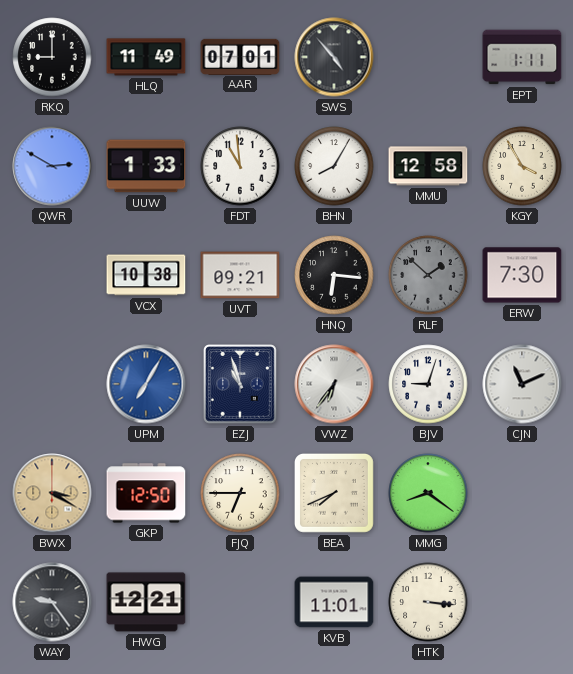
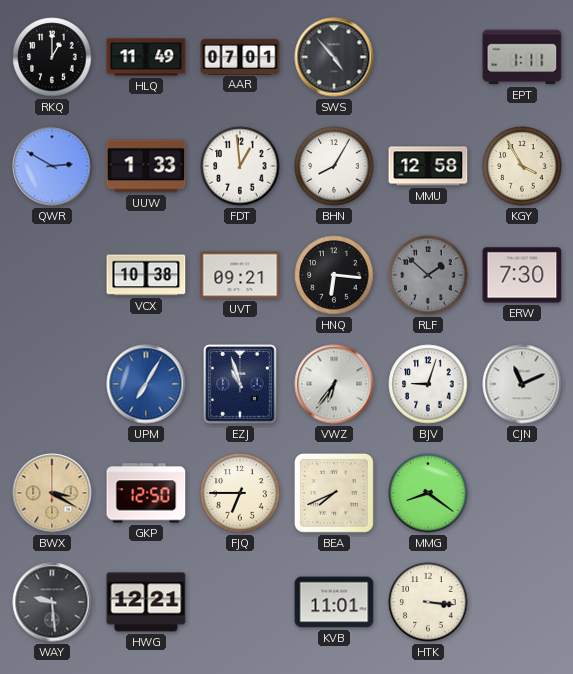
RKQ: 9:00 -> 1:00
FDT: 10:59 -> 12:59
WAY: 9:24 -> 9:29
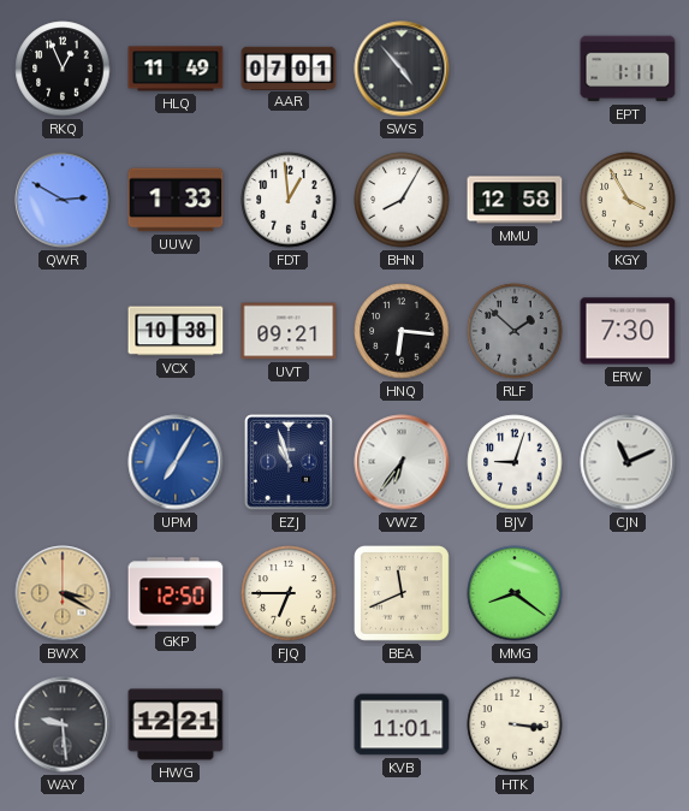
RKQ: 1:00 -> 12:56
BEA: 7:41 -> 11:41
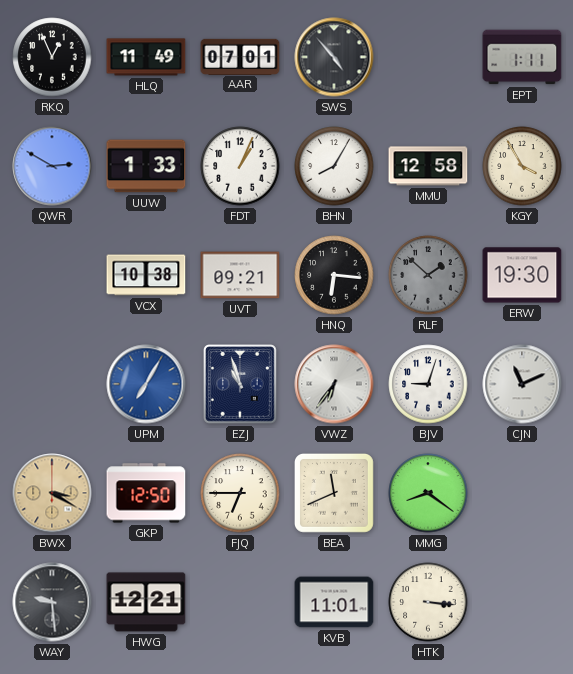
FDT: 12:59 -> 1:04
ERW: 7:30 -> 19:30
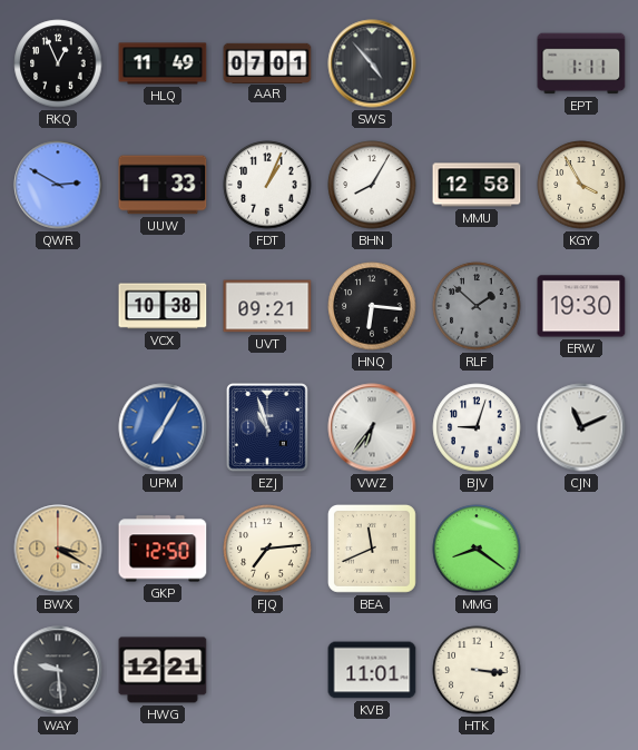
FJQ: 6:45 -> 7:14
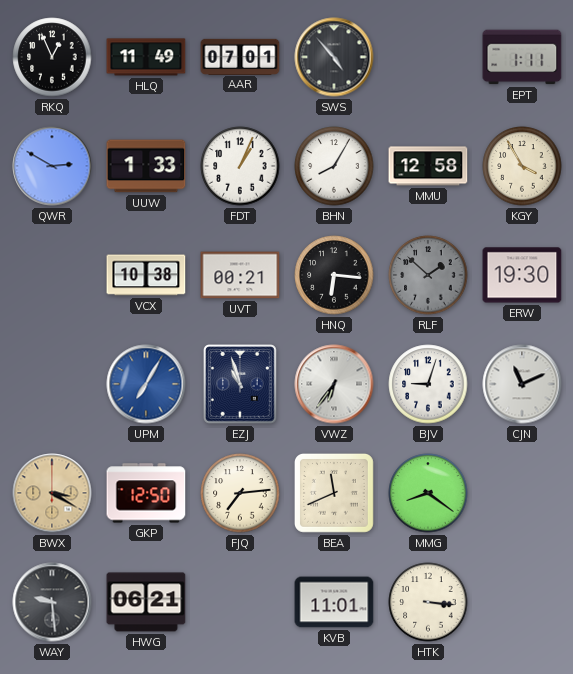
UVT: 09:21 -> 00:21
HWG: 12:21 -> 06:21
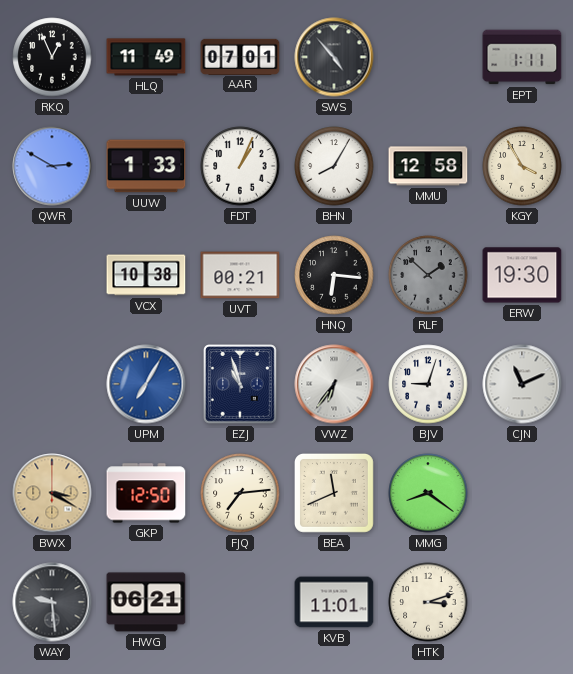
HTK: 3:16 -> 3:12
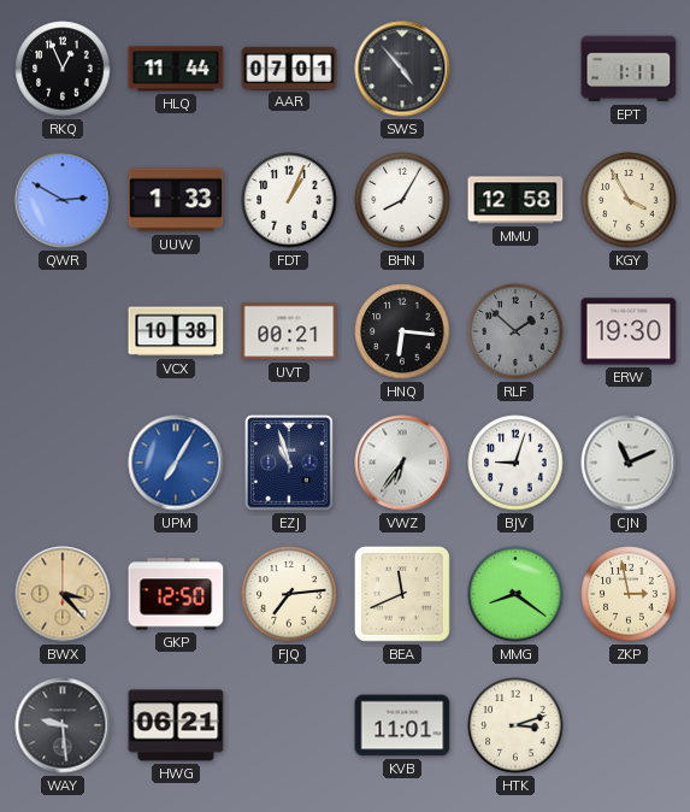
HLQ: 11:49 -> 11:44
BWX: 3:20 -> 3:23
ZKP: none -> 2:58
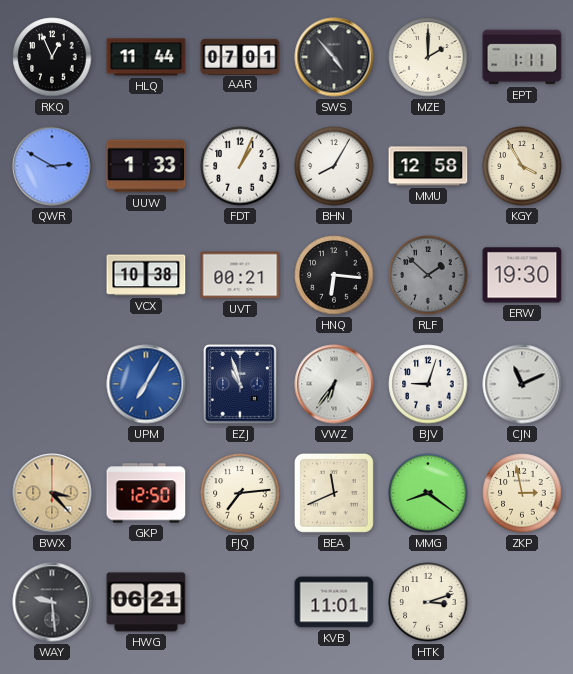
MZE: none -> 2:00
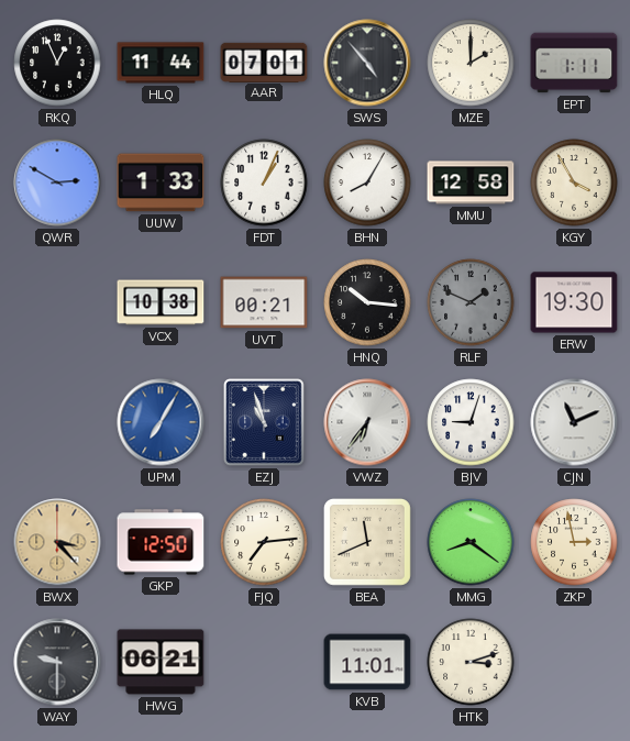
HNQ: 6:16 -> 10:16
RLF: 1:52 -> 1:49
WAY: 9:29 -> 9:30
